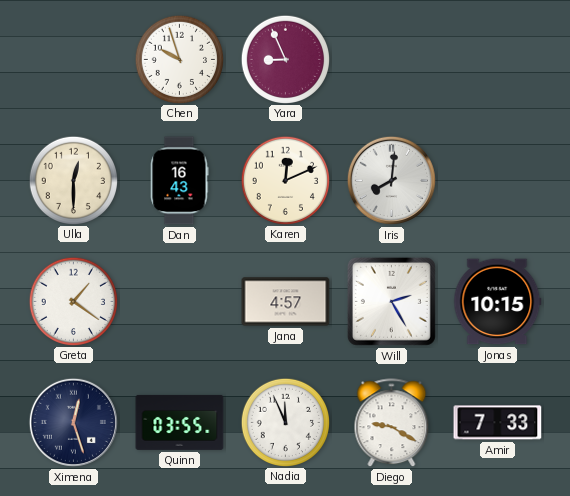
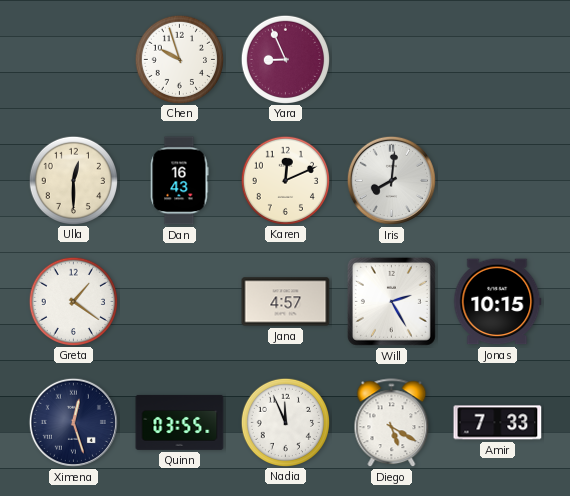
Diego: 9:20 -> 5:20
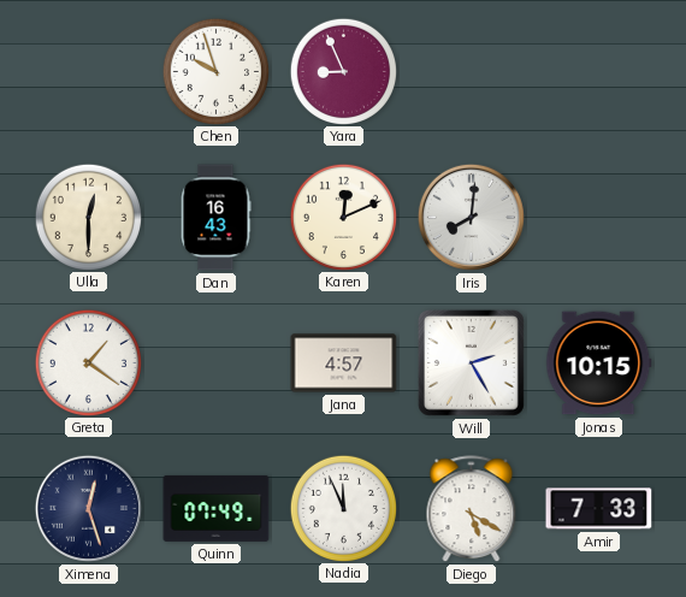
Quinn: 03:55 -> 07:49
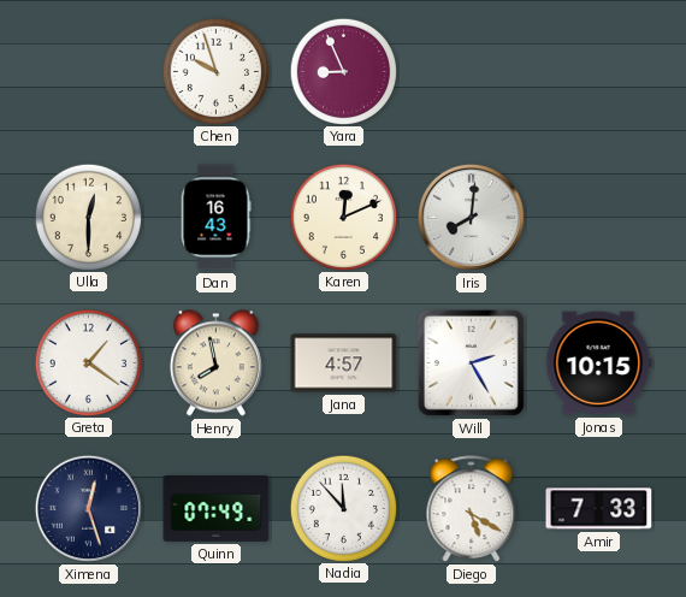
Henry: none -> 7:58
Nadia: 11:56 -> 11:53
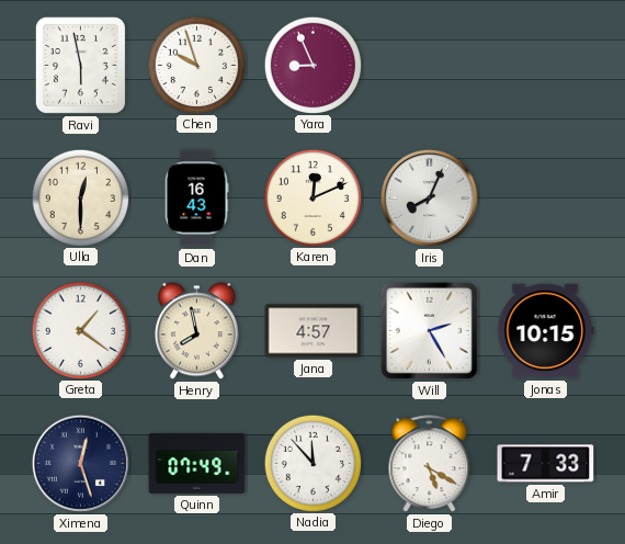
Ravi: none -> 5:58
Iris: 8:01 -> 8:04
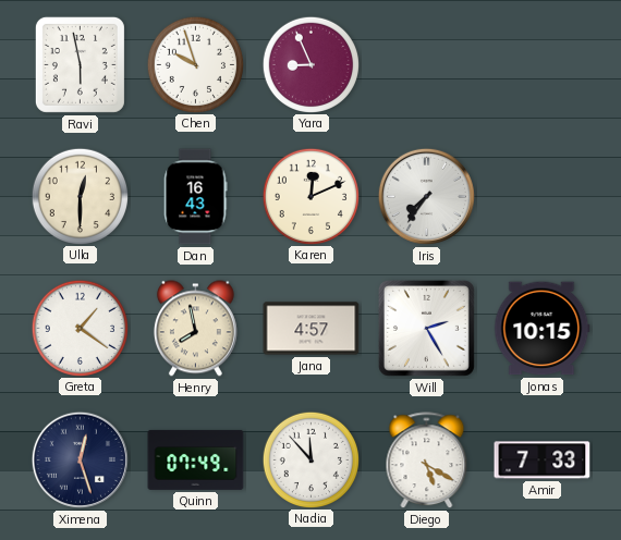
Iris: 8:04 -> 7:36
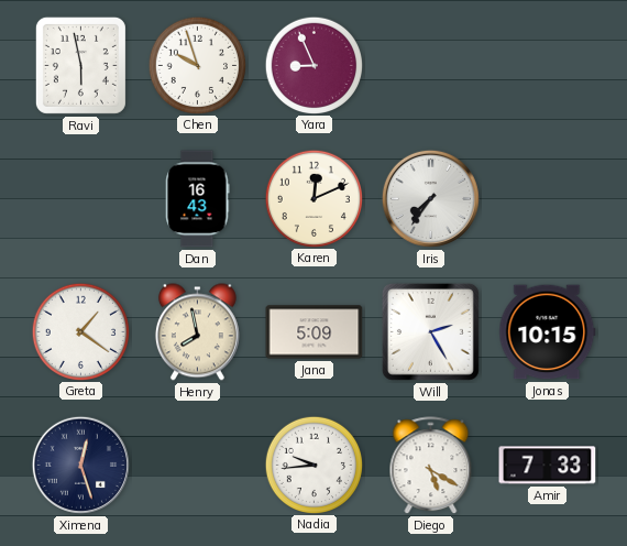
Ulla: 12:30 -> none
Jana: 4:57 -> 5:09
Quinn: 07:49 -> none
Nadia: 11:53 -> 9:44
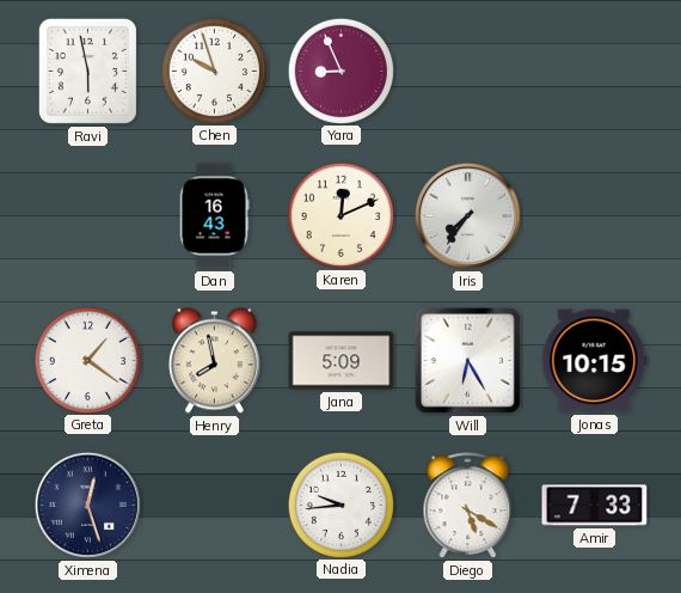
Will: 2:25 -> 6:25
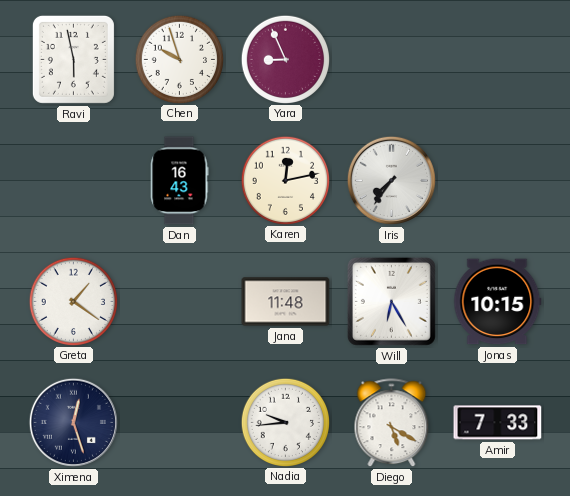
Karen: 12:11 -> 12:13
Henry: 7:58 -> none
Jana: 5:09 -> 11:48
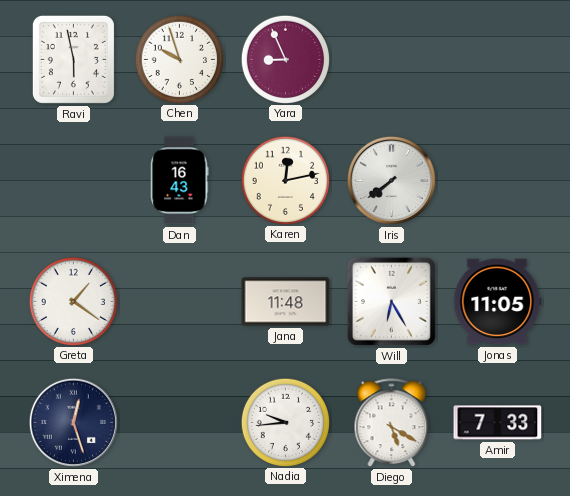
Iris: 7:36 -> 7:39
Jonas: 10:15 -> 11:05
